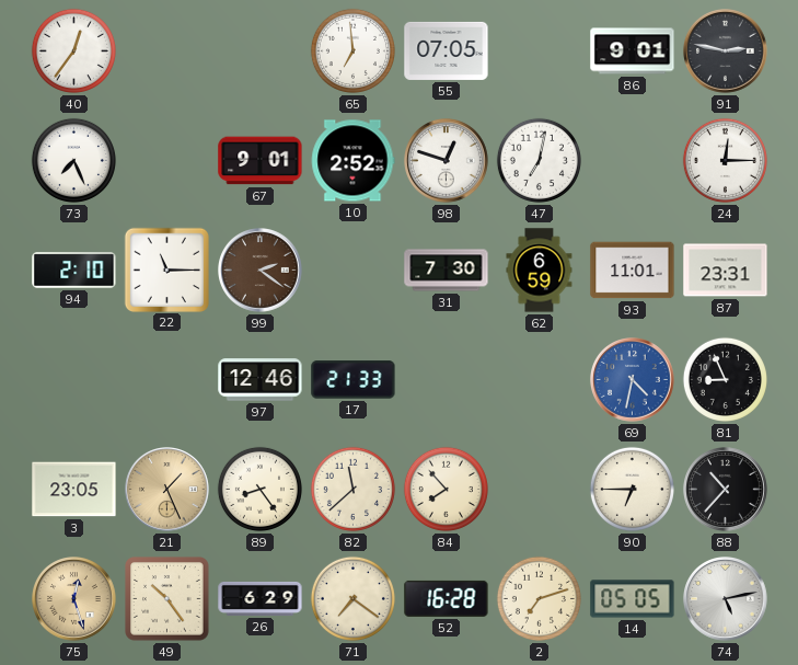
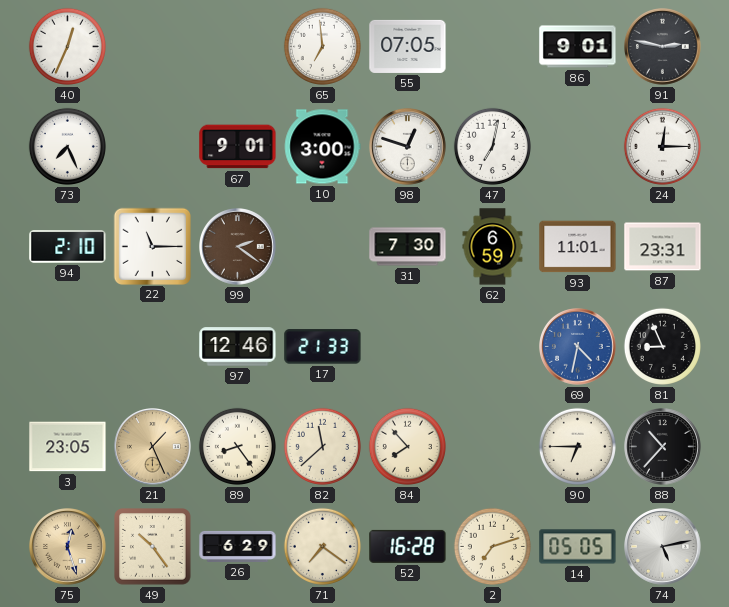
40: 12:36 -> 12:34
10: 2:52 -> 3:00
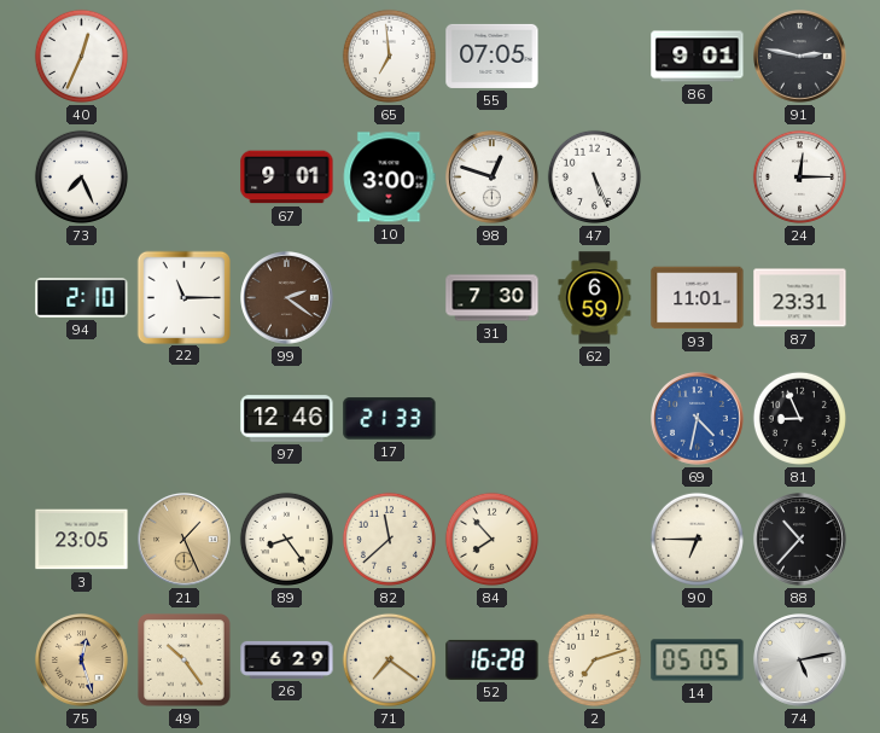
47: 7:02 -> 5:26
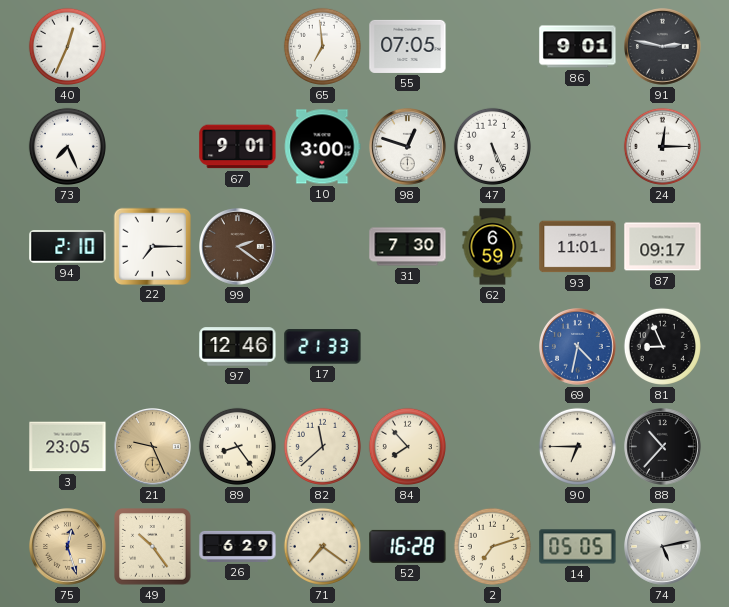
22: 11:15 -> 7:15
87: 23:31 -> 09:17
21: 1:26 -> 9:26
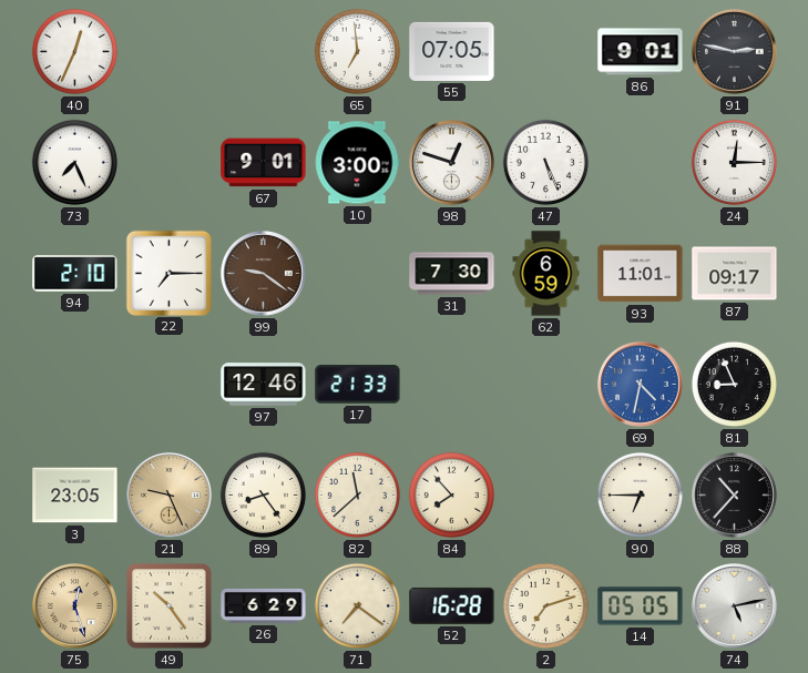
99: 2:21 -> 9:21
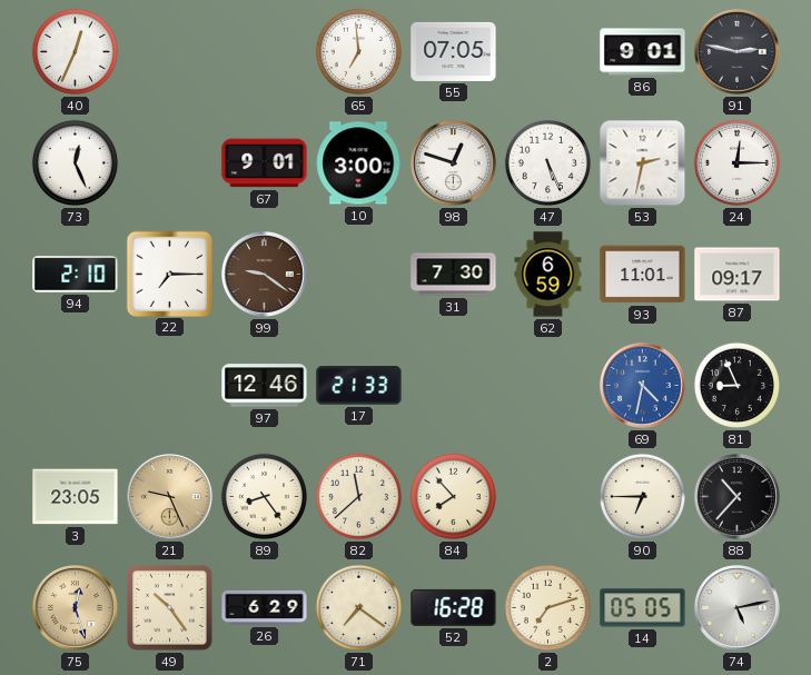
73: 7:26 -> 12:26
53: none -> 2:32
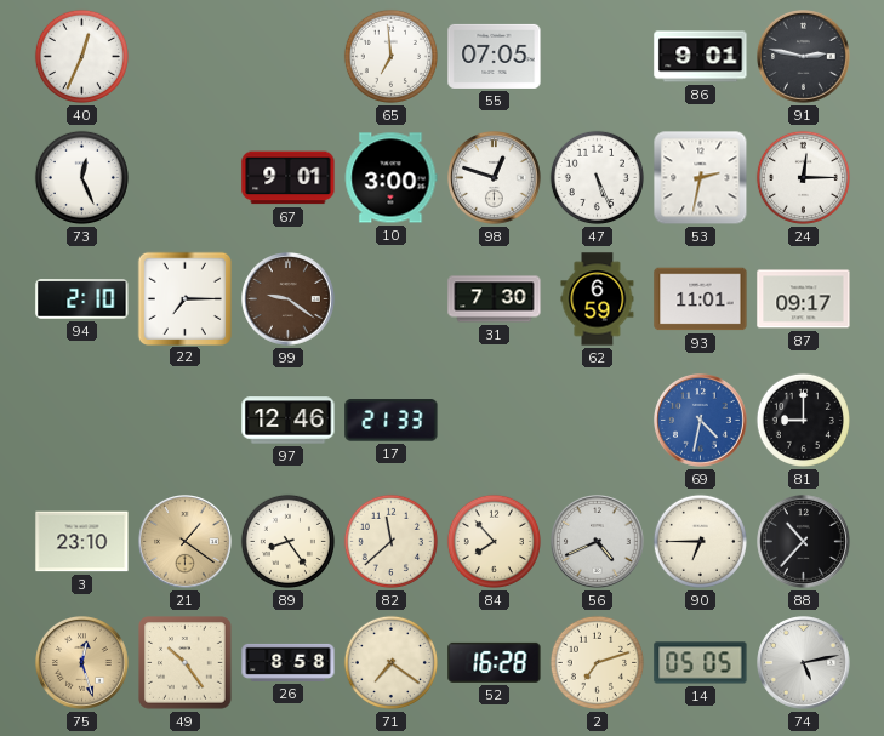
81: 8:56 -> 9:00
3: 23:05 -> 23:10
21: 9:26 -> 1:21
56: none -> 4:41
26: 6:29 -> 8:58
